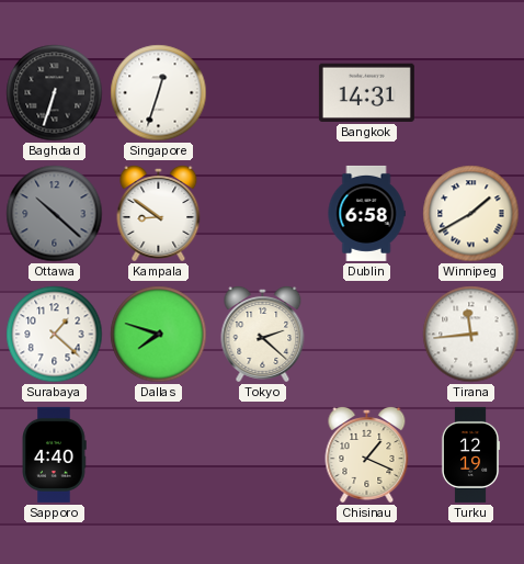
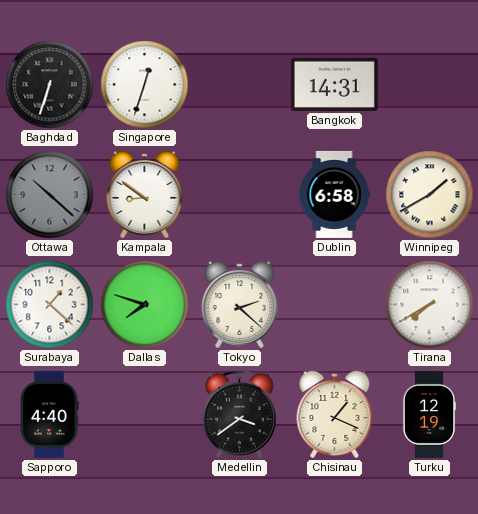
Tirana: 11:44 -> 7:40
Medellin: none -> 3:39
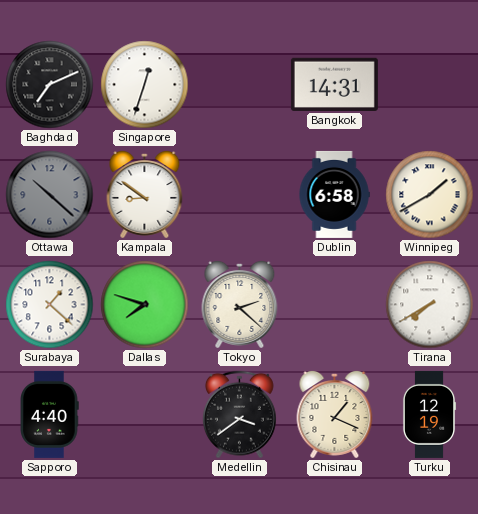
Baghdad: 6:33 -> 7:11
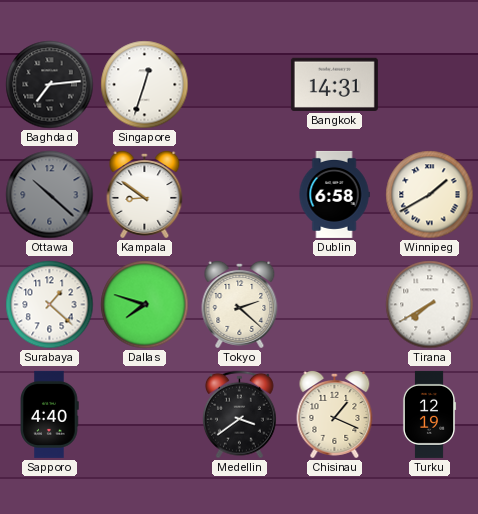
Baghdad: 7:11 -> 7:14
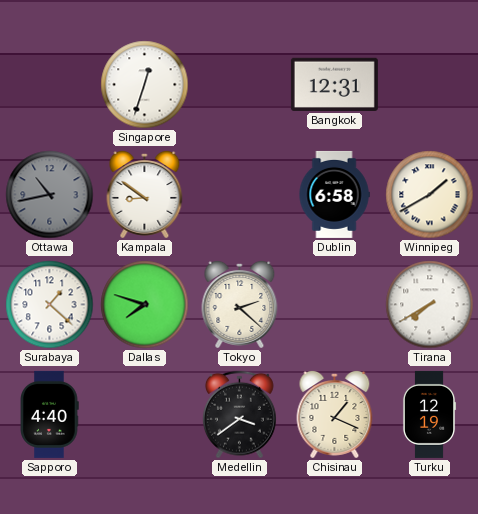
Baghdad: 7:14 -> none
Bangkok: 14:31 -> 12:31
Ottawa: 10:22 -> 10:43
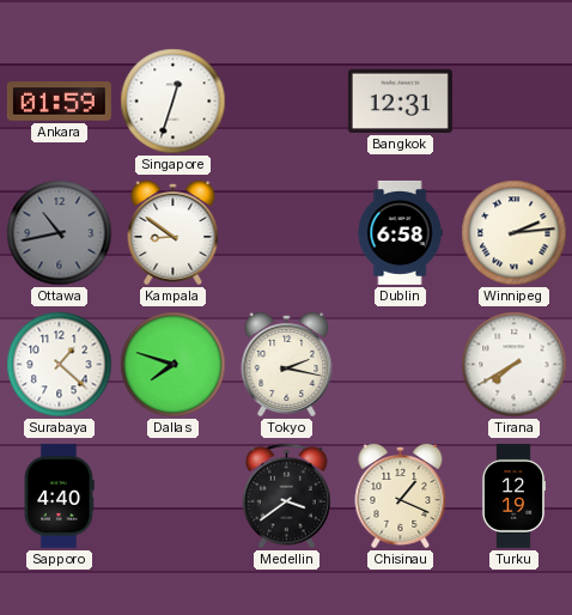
Ankara: none -> 01:59
Winnipeg: 1:40 -> 2:14
Tokyo: 2:22 -> 2:17
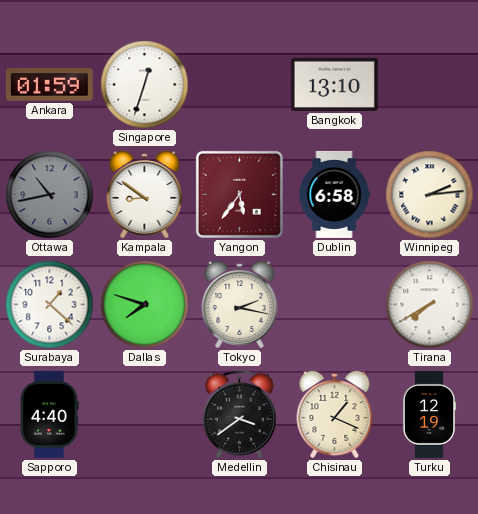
Bangkok: 12:31 -> 13:10
Yangon: none -> 5:36
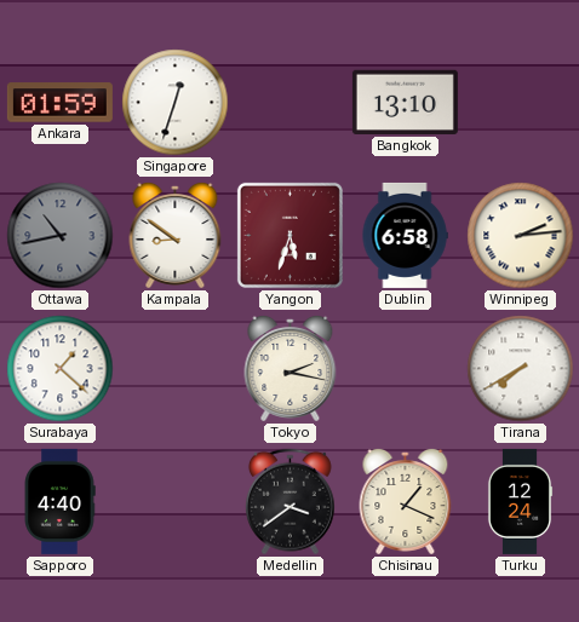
Yangon: 5:36 -> 5:33
Dallas: 7:48 -> none
Turku: 12:19 -> 12:24
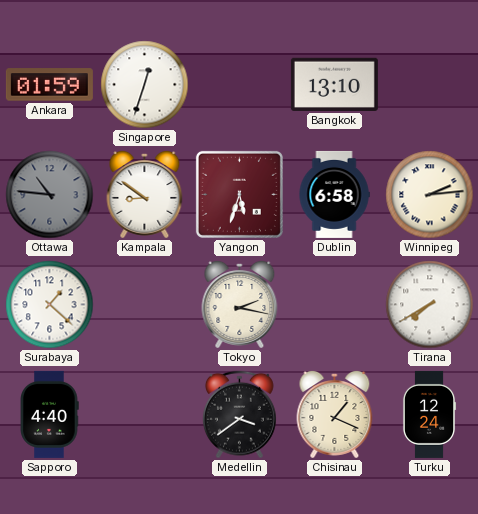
Ottawa: 10:43 -> 10:46
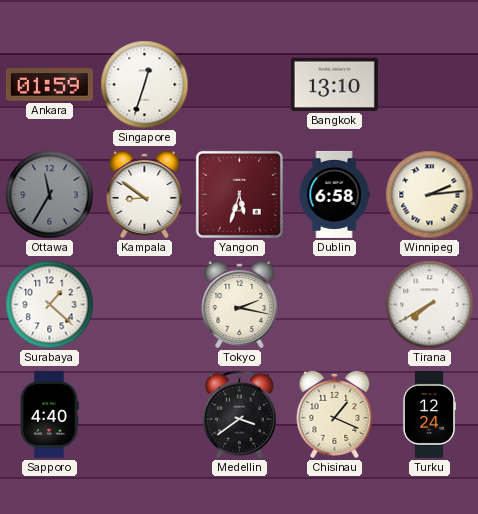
Ottawa: 10:46 -> 11:35
